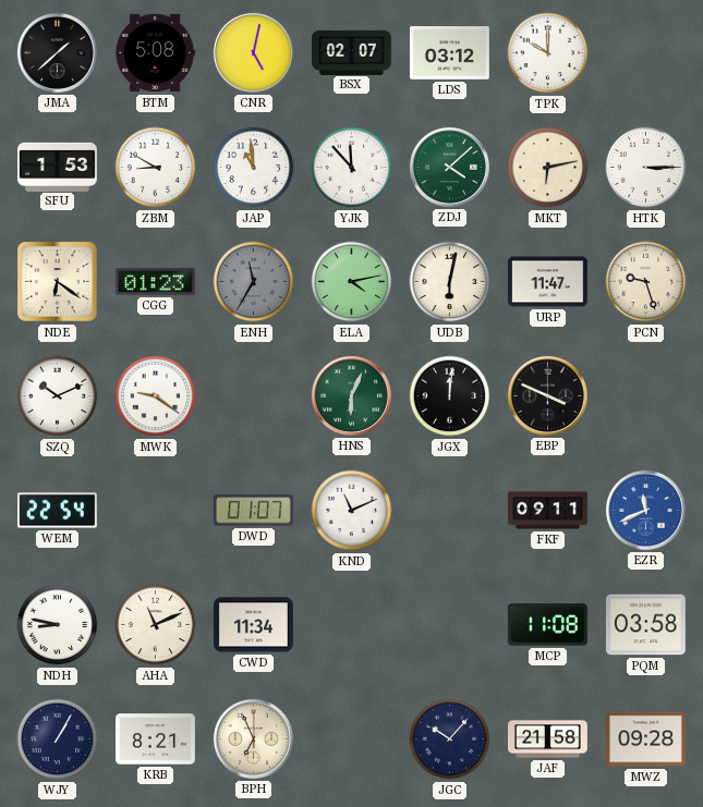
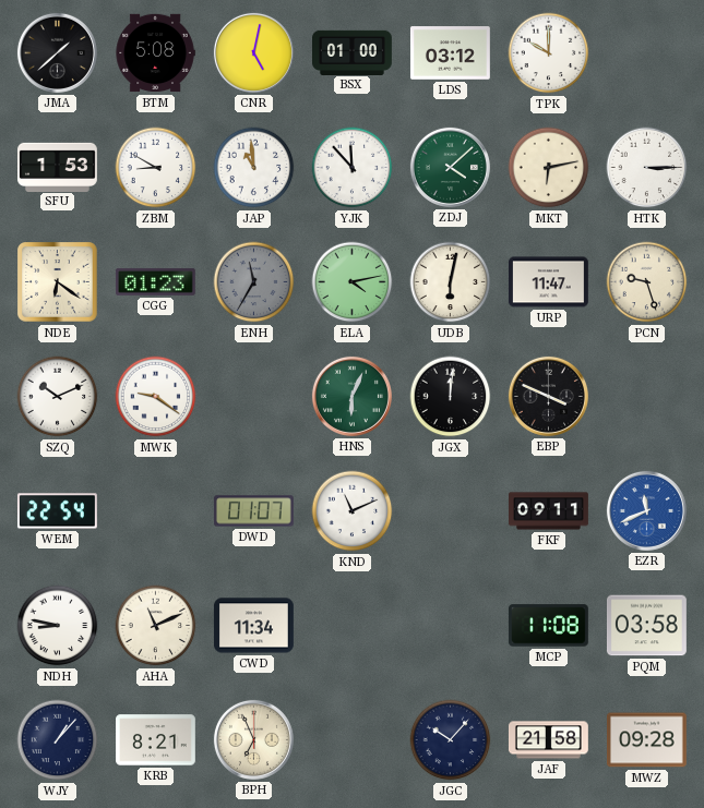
BSX: 02:07 -> 01:00
WJY: 1:05 -> 1:07
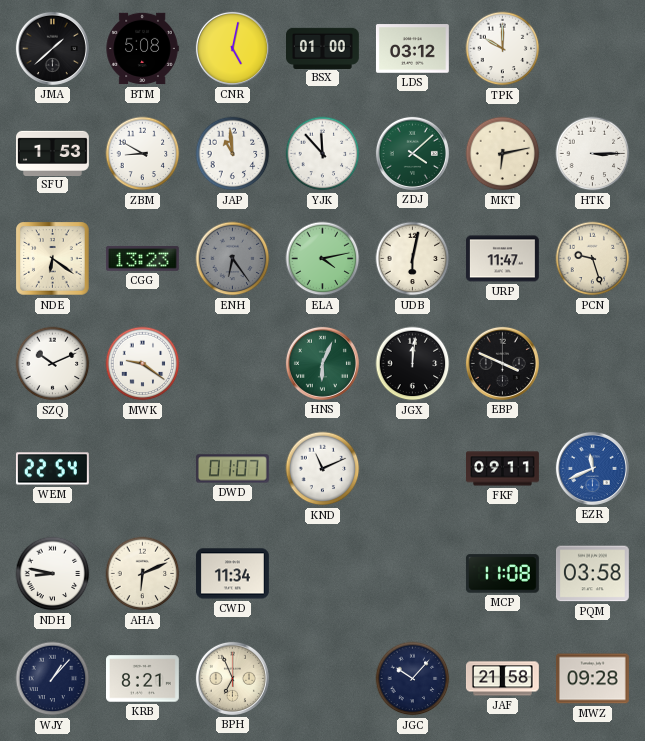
CGG: 01:23 -> 13:23
ENH: 11:35 -> 6:24
AHA: 11:11 -> 6:11
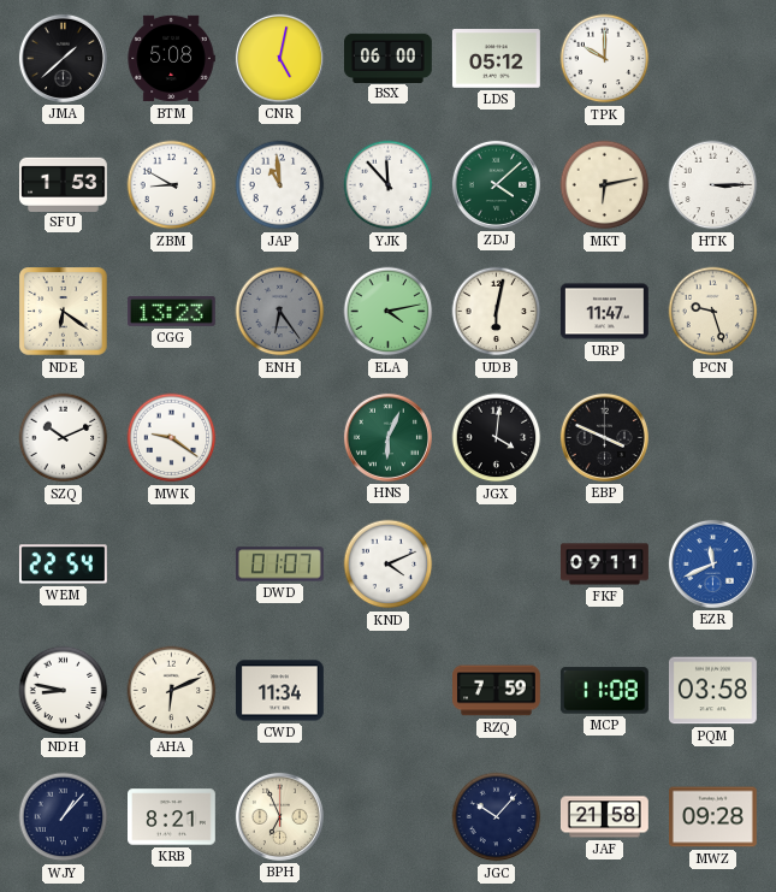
BSX: 01:00 -> 06:00
LDS: 03:12 -> 05:12
JGX: 12:01 -> 4:01
KND: 11:11 -> 4:11
RZQ: none -> 7:59
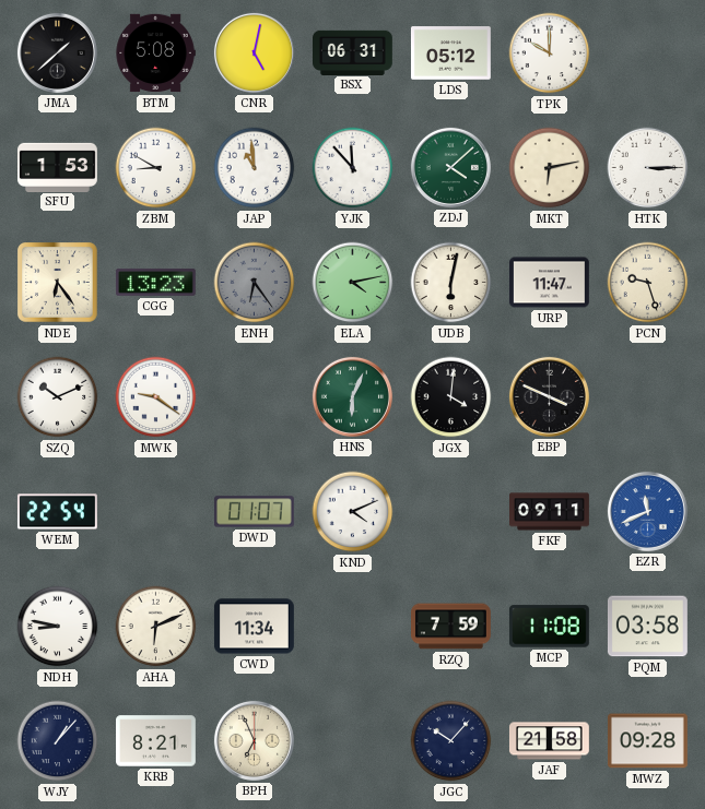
BSX: 06:00 -> 06:31
NDE: 6:21 -> 6:24
